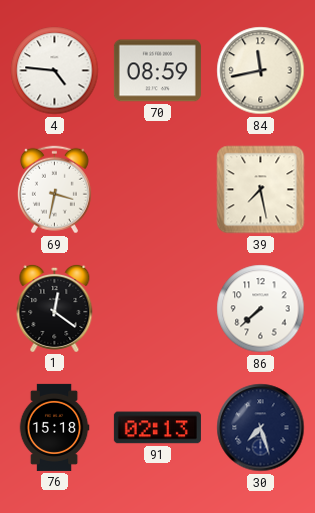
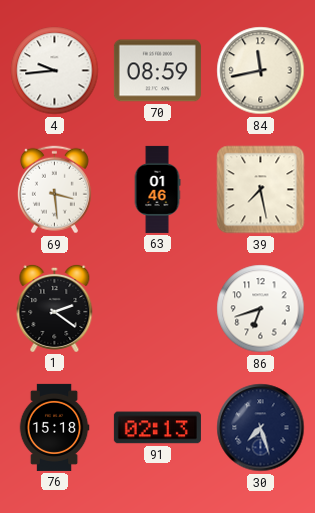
4: 4:46 -> 9:44
69: 3:32 -> 3:29
63: none -> 01:46
1: 12:21 -> 2:21
86: 7:38 -> 6:42
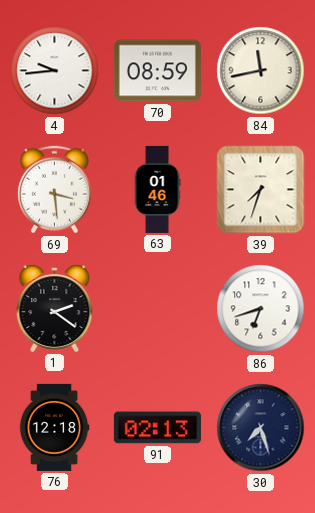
39: 7:28 -> 7:33
76: 15:18 -> 12:18
